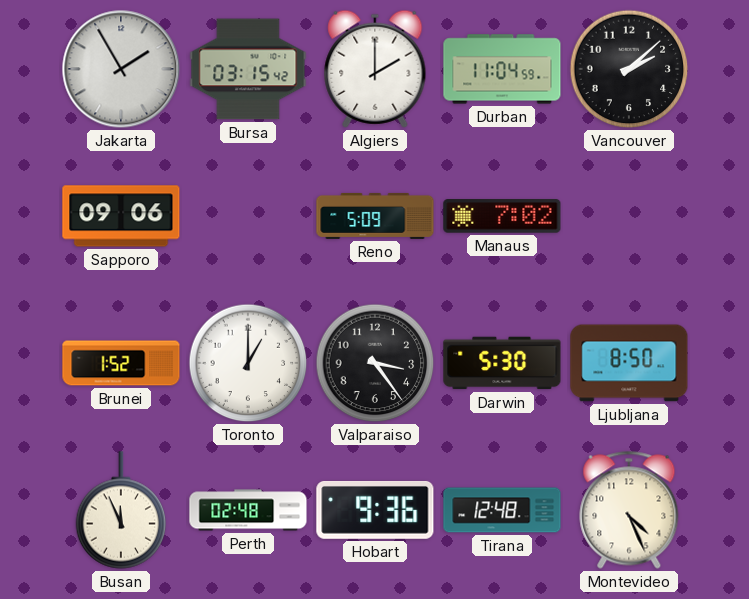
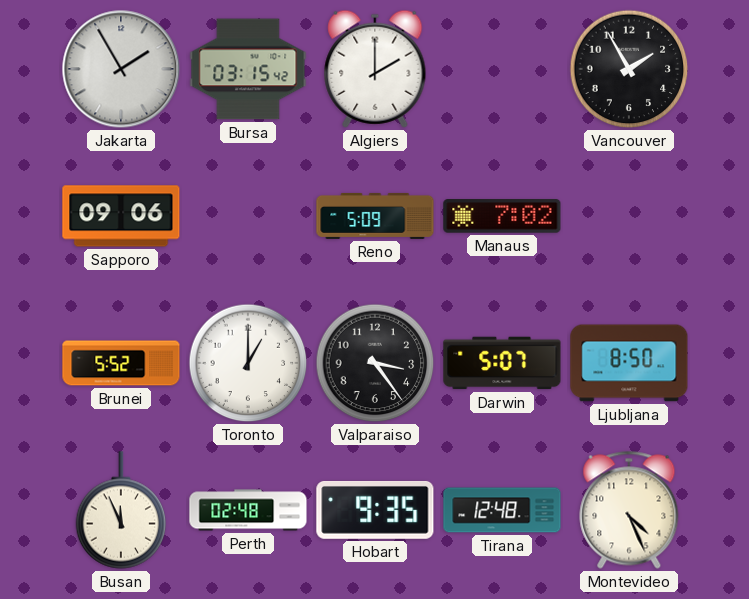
Durban: 11:04 -> none
Vancouver: 2:08 -> 1:55
Brunei: 1:52 -> 5:52
Darwin: 5:30 -> 5:07
Hobart: 9:36 -> 9:35
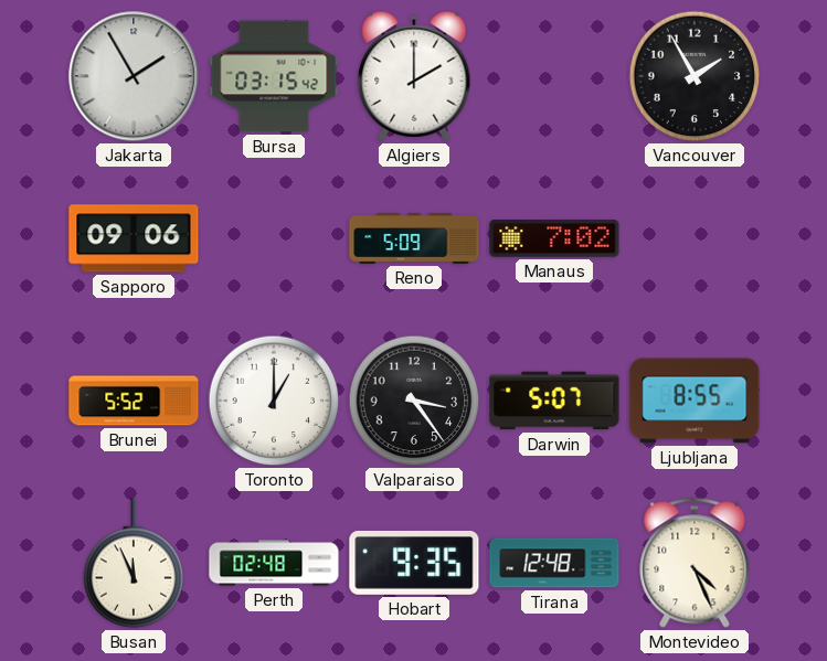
Ljubljana: 8:50 -> 8:55
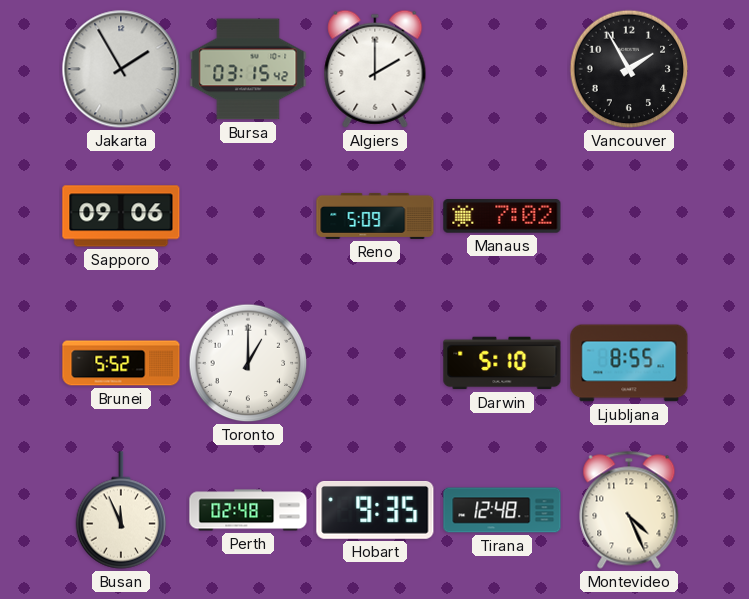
Valparaiso: 3:24 -> none
Darwin: 5:07 -> 5:10
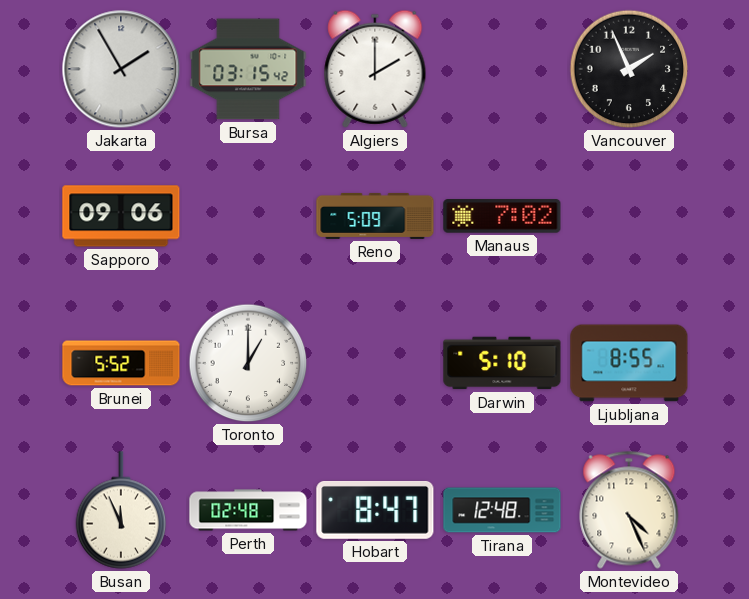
Vancouver: 1:55 -> 1:56
Hobart: 9:35 -> 8:47
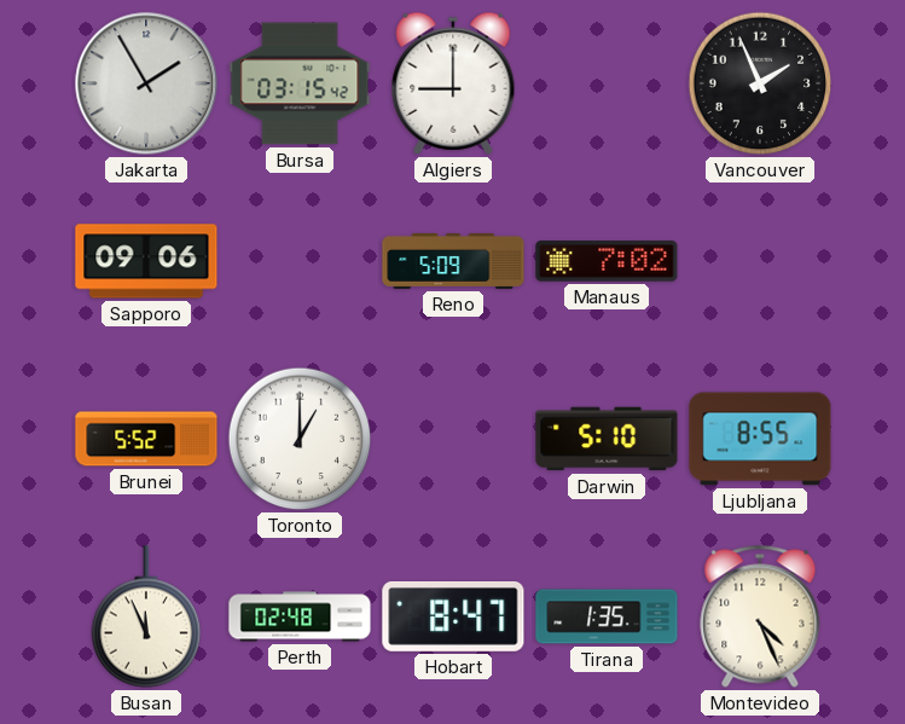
Algiers: 2:00 -> 9:00
Tirana: 12:48 -> 1:35
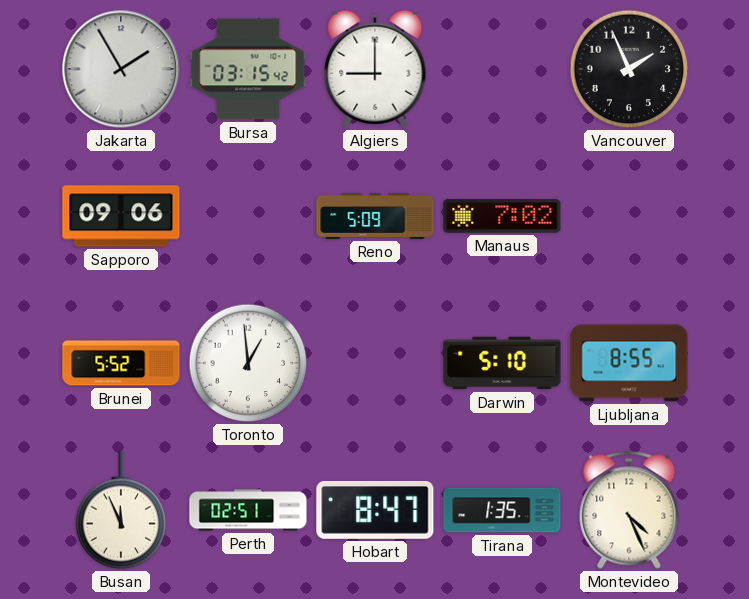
Toronto: 1:00 -> 12:59
Perth: 02:48 -> 02:51
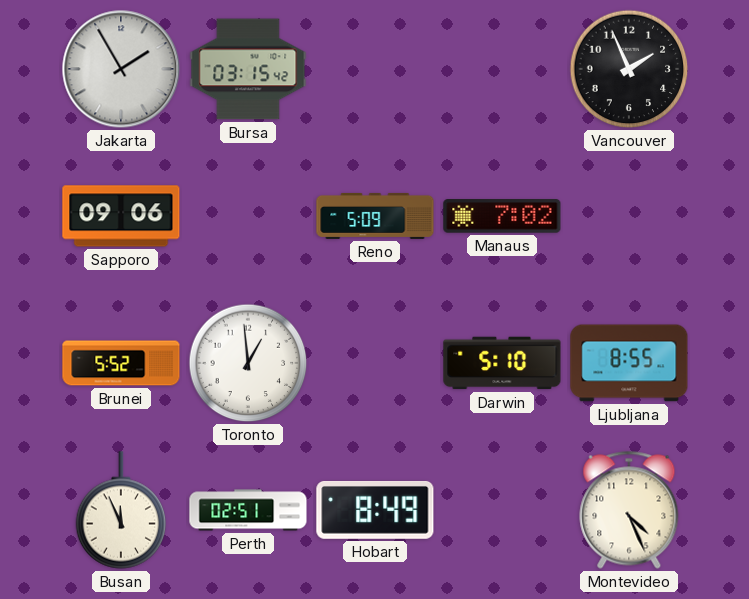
Algiers: 9:00 -> none
Hobart: 8:47 -> 8:49
Tirana: 1:35 -> none
